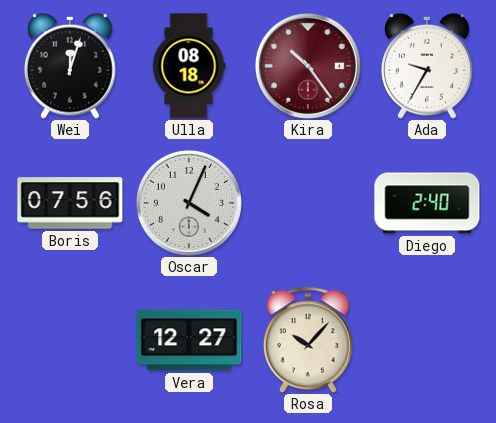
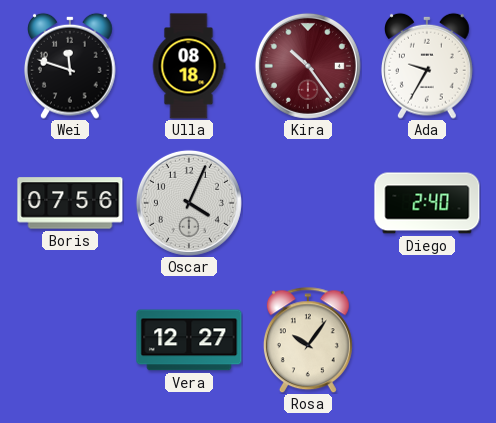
Wei: 12:03 -> 11:48
Rosa: 10:07 -> 10:06
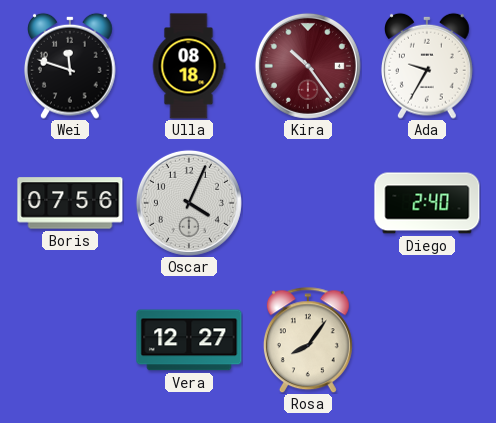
Rosa: 10:06 -> 8:06
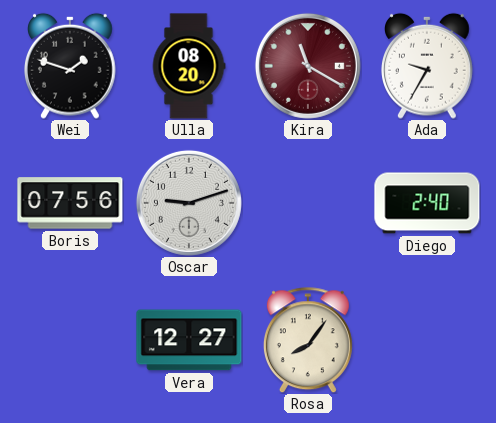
Wei: 11:48 -> 1:48
Ulla: 08:18 -> 08:20
Kira: 10:24 -> 11:20
Oscar: 4:04 -> 9:12
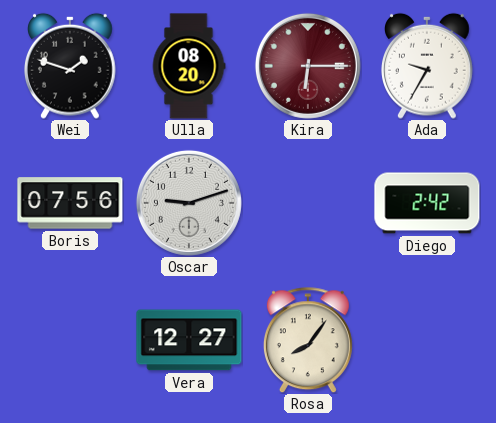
Kira: 11:20 -> 6:15
Diego: 2:40 -> 2:42
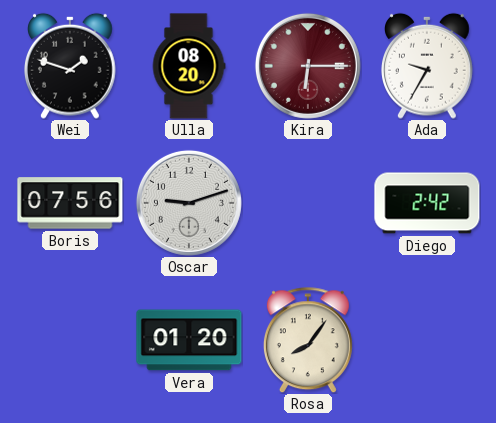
Vera: 12:27 -> 01:20
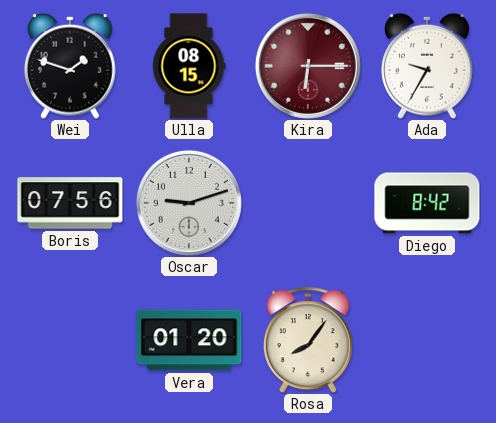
Ulla: 08:20 -> 08:15
Diego: 2:42 -> 8:42
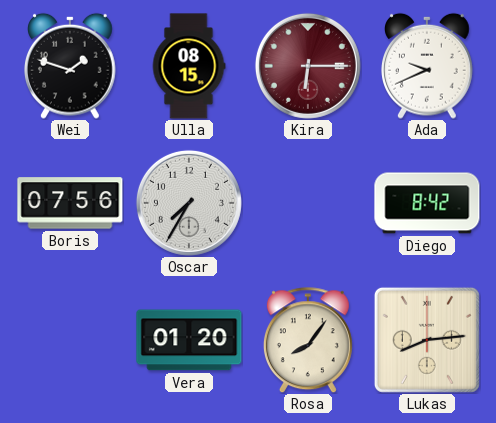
Ada: 9:35 -> 9:41
Oscar: 9:12 -> 7:35
Lukas: none -> 8:14
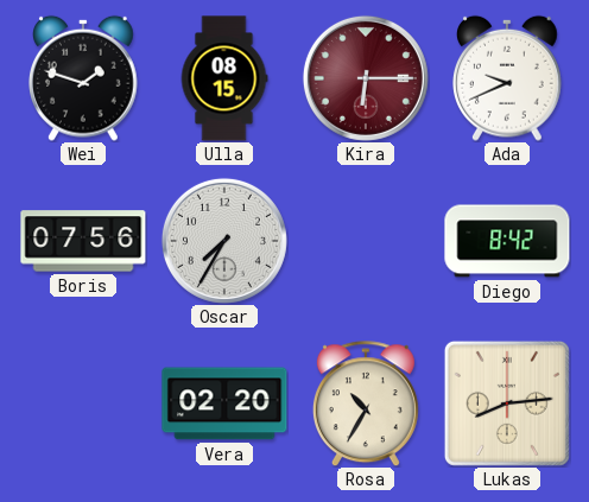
Vera: 01:20 -> 02:20
Rosa: 8:06 -> 10:35
